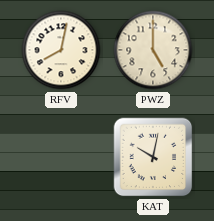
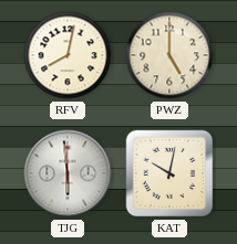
TJG: none -> 5:59
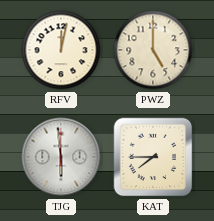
RFV: 8:02 -> 12:02
KAT: 10:02 -> 7:45
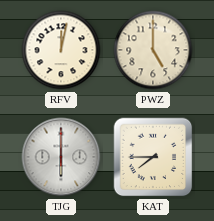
TJG: 5:59 -> 6:00
